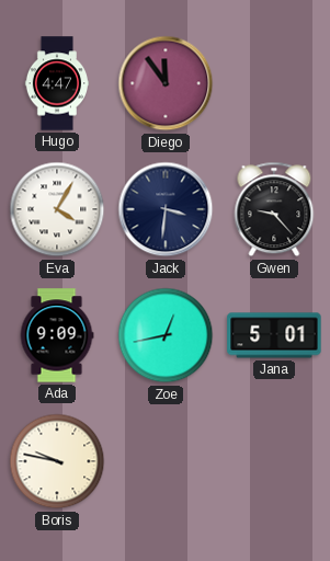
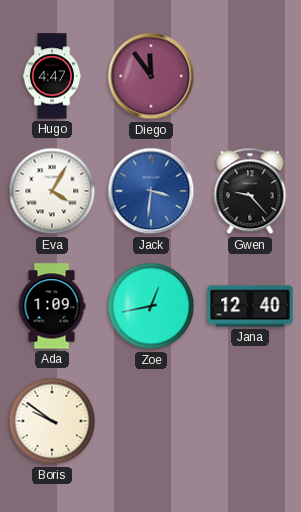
Jack dial: navy -> blue
Ada: 9:09 -> 1:09
Jana: 5:01 -> 12:40
Boris: 9:47 -> 9:51
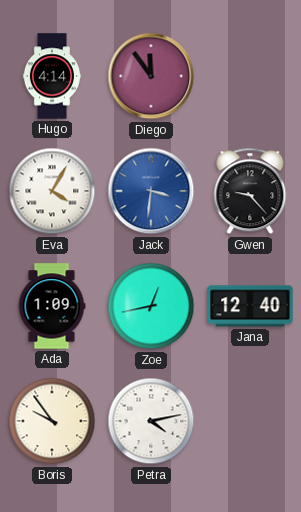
Hugo: 4:47 -> 4:14
Boris: 9:51 -> 9:54
Petra: none -> 4:13
